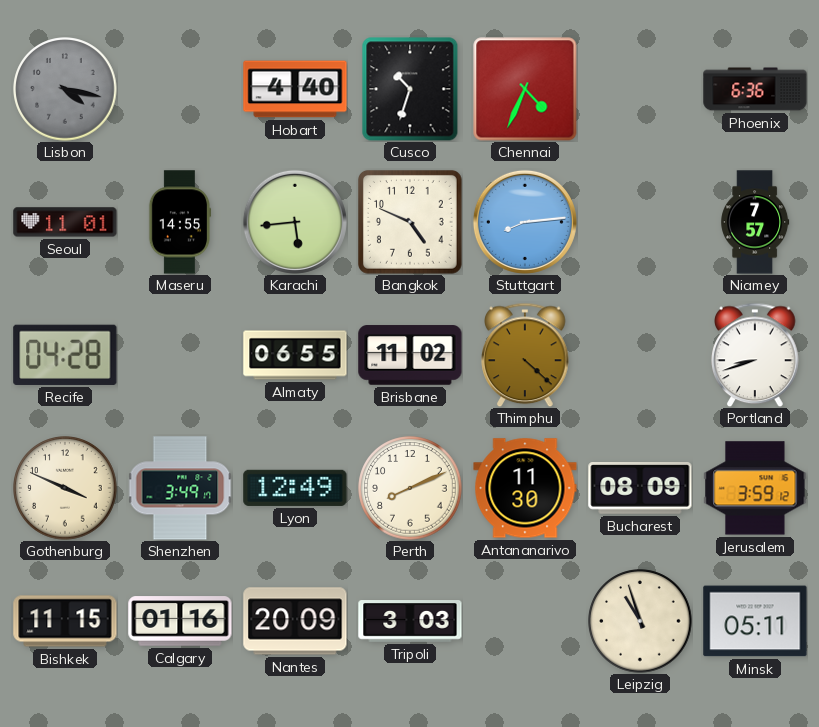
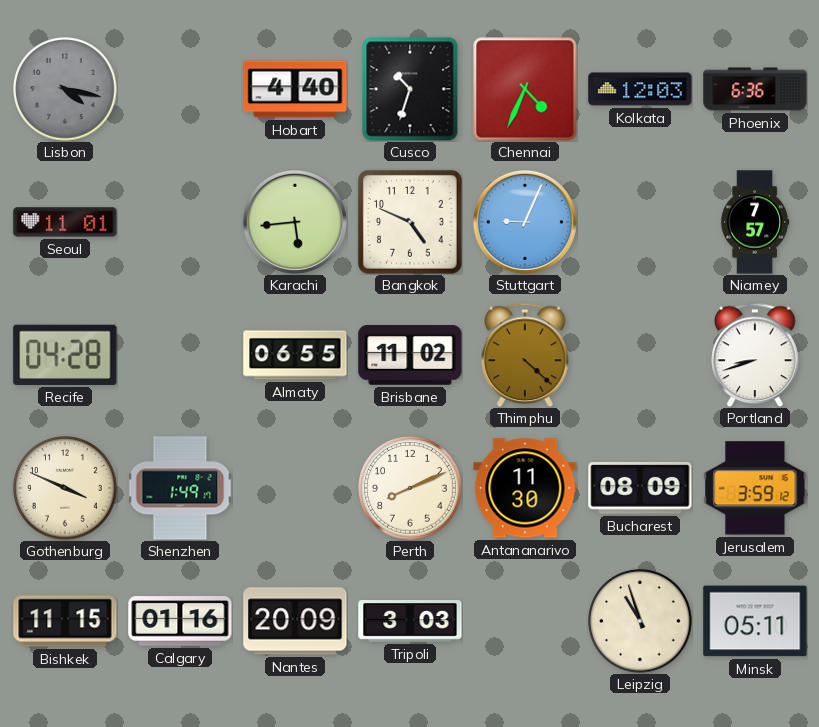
Kolkata: none -> 12:03
Maseru: 14:55 -> none
Stuttgart: 8:14 -> 9:04
Shenzhen: 3:49 -> 1:49
Lyon: 12:49 -> none
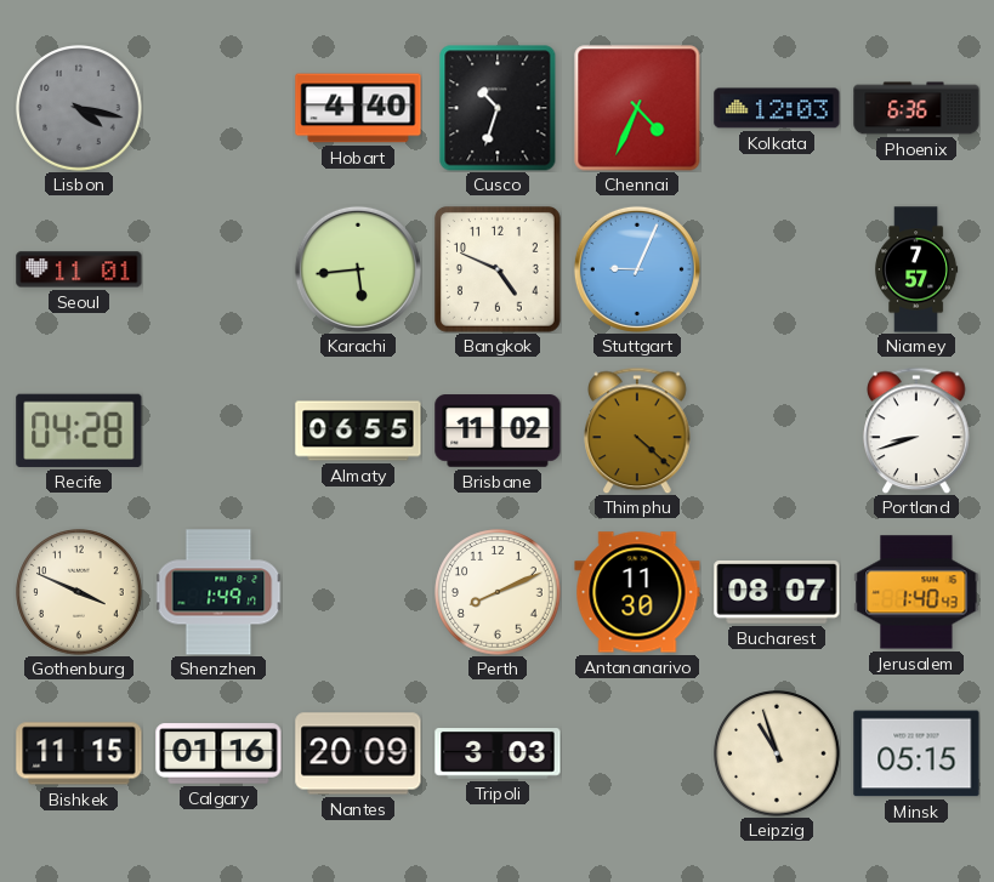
Bucharest: 08:09 -> 08:07
Jerusalem: 3:59 -> 1:40
Minsk: 05:11 -> 05:15
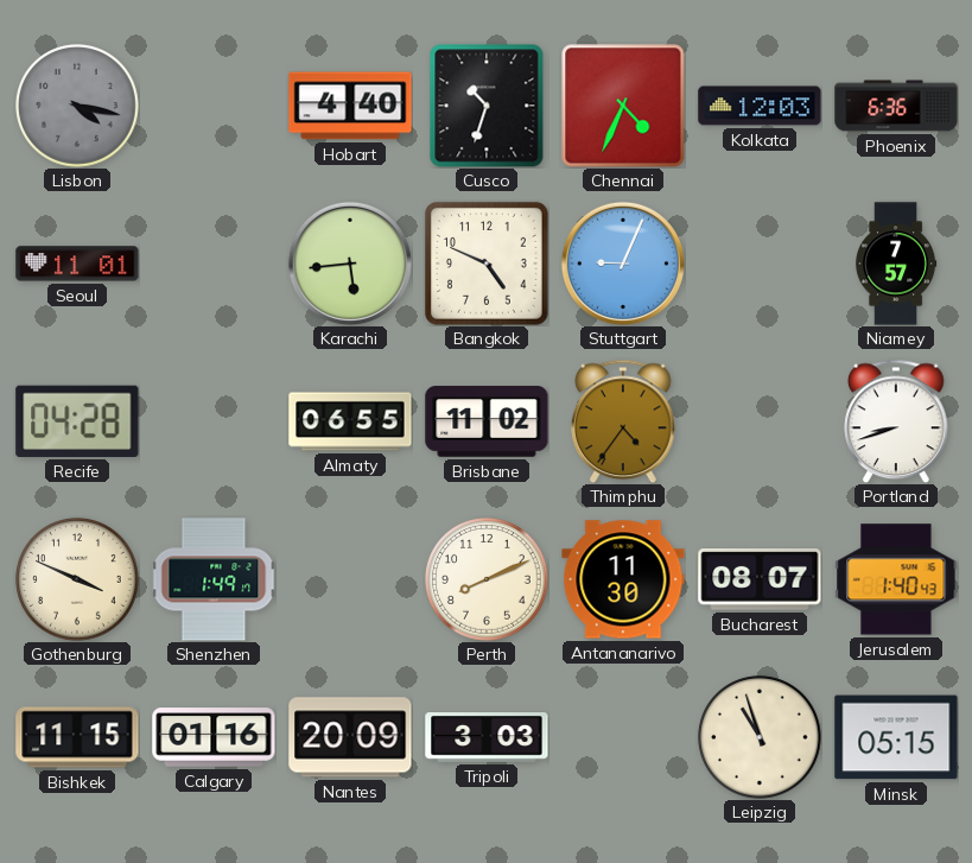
Thimphu: 4:22 -> 4:36
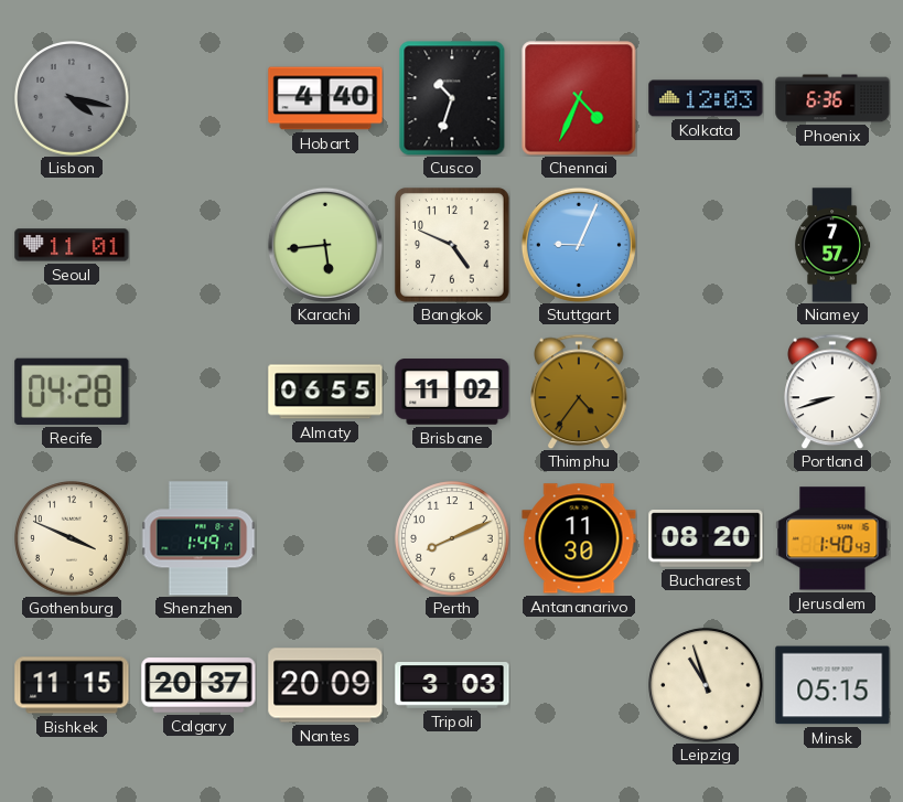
Bucharest: 08:07 -> 08:20
Calgary: 01:16 -> 20:37
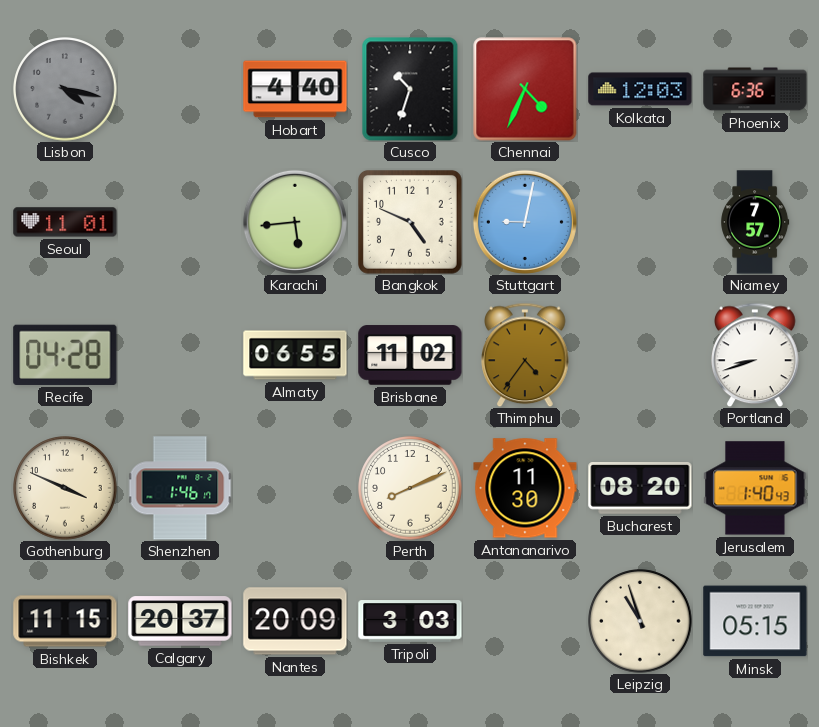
Stuttgart: 9:04 -> 9:02
Shenzhen: 1:49 -> 1:46
